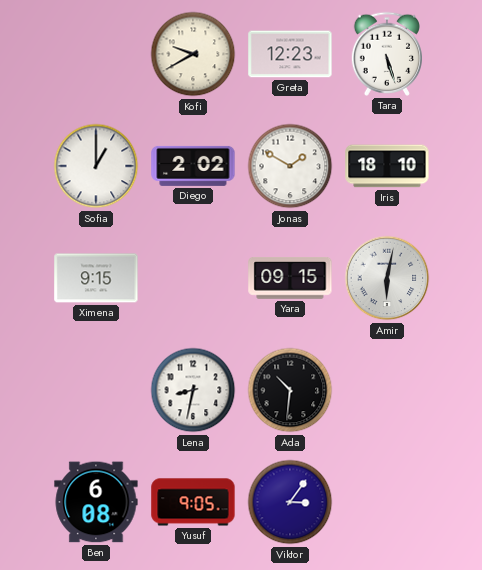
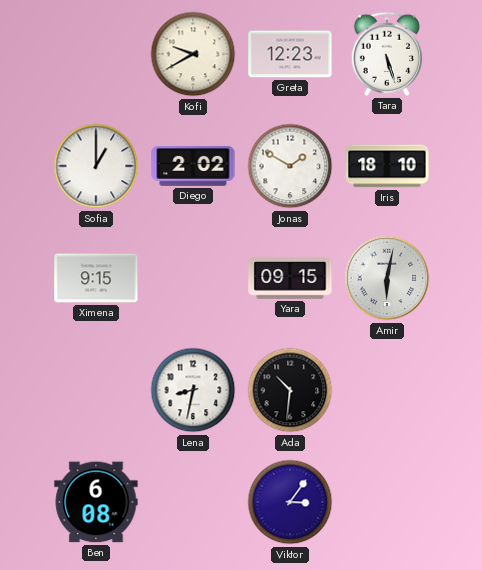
Yusuf: 9:05 -> none
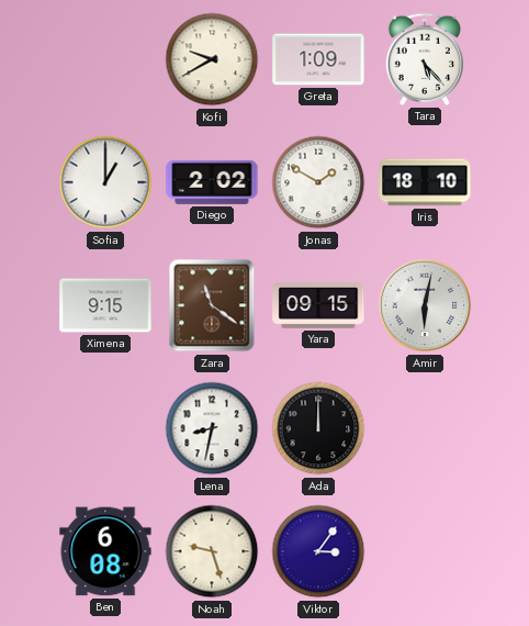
Greta: 12:23 -> 1:09
Tara: 5:27 -> 5:23
Zara: none -> 11:21
Ada: 10:31 -> 12:00
Noah: none -> 9:27
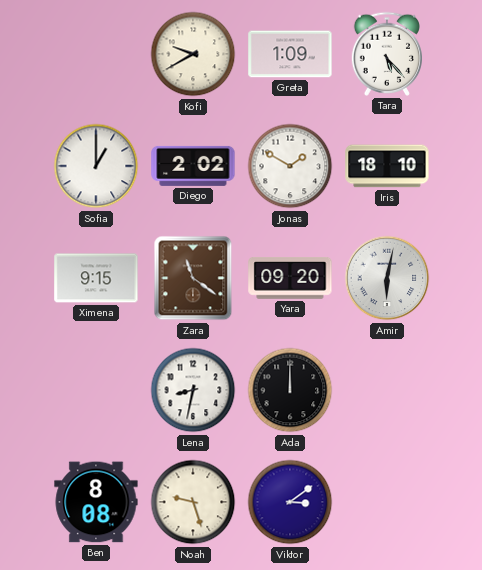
Yara: 09:15 -> 09:20
Ben: 6:08 -> 8:08
Viktor: 3:06 -> 3:09
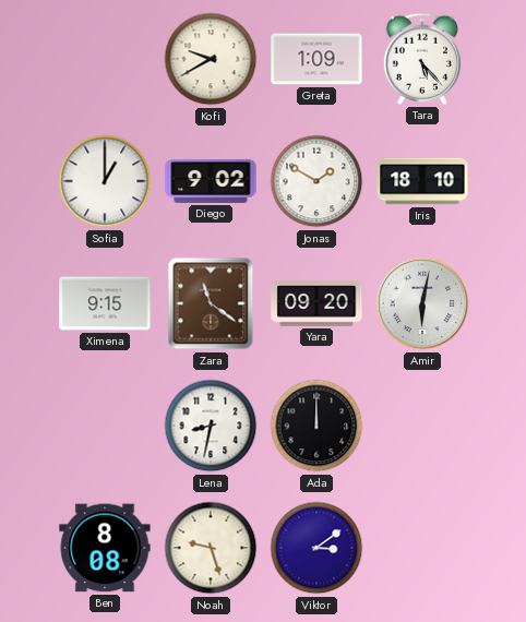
Diego: 2:02 -> 9:02
